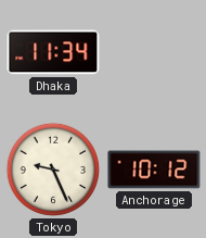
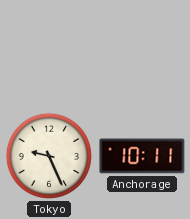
Dhaka: 11:34 -> none
Anchorage: 10:12 -> 10:11
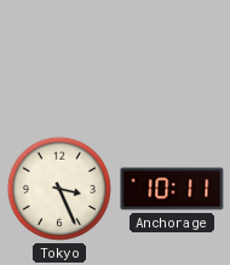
Tokyo: 9:26 -> 3:26
